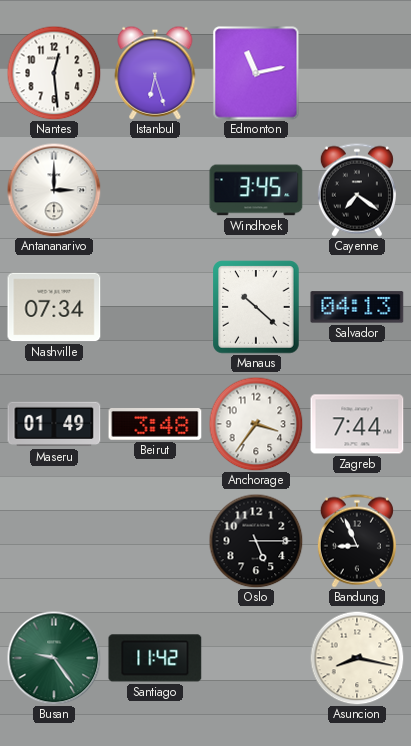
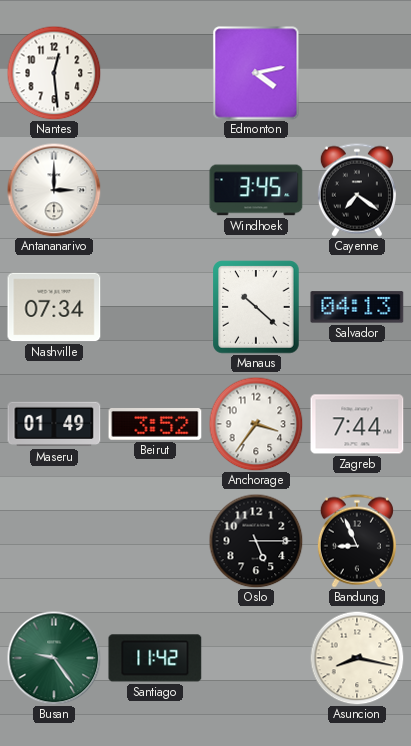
Istanbul: 6:27 -> none
Edmonton: 11:13 -> 4:13
Beirut: 3:48 -> 3:52
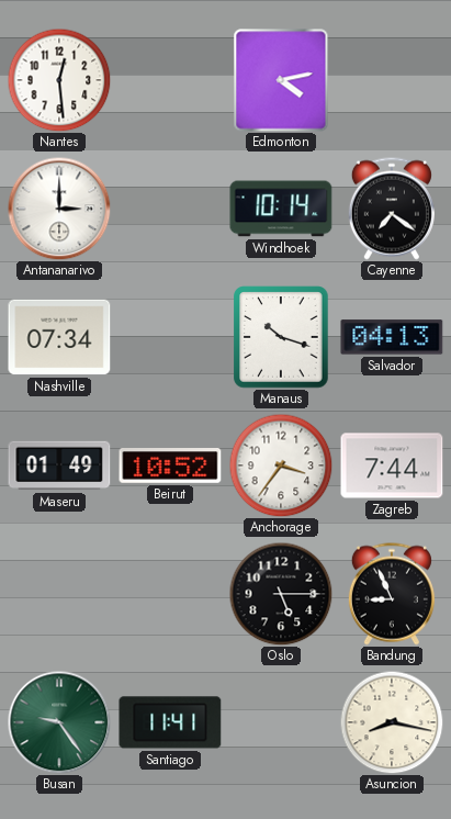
Windhoek: 3:45 -> 10:14
Manaus: 10:22 -> 10:18
Beirut: 3:52 -> 10:52
Santiago: 11:42 -> 11:41
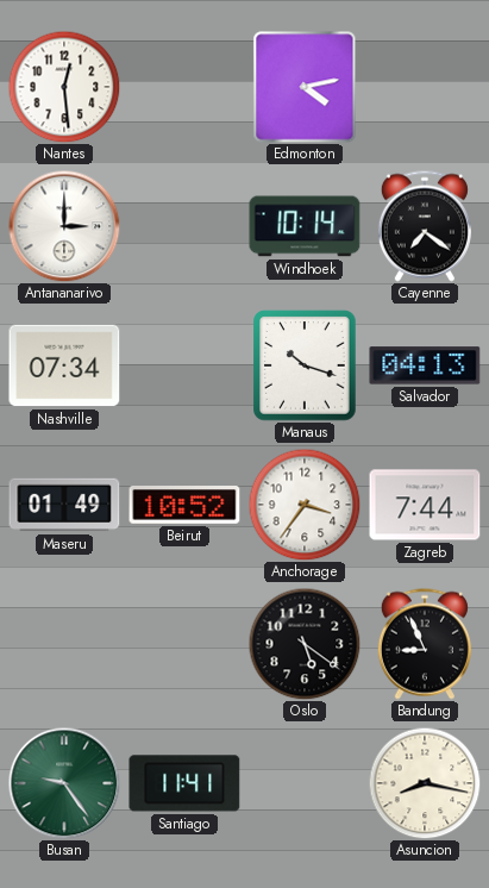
Oslo: 5:15 -> 5:21
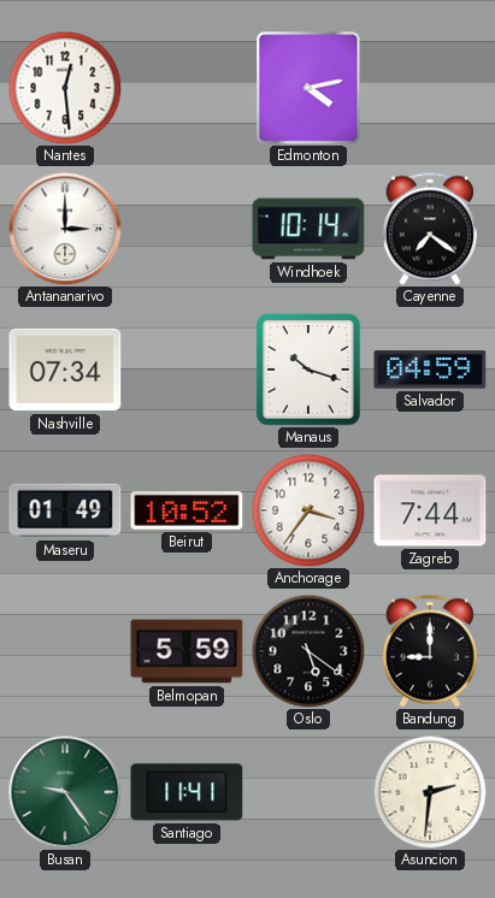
Salvador: 04:13 -> 04:59
Belmopan: none -> 5:59
Bandung: 8:56 -> 9:00
Asuncion: 8:17 -> 2:31
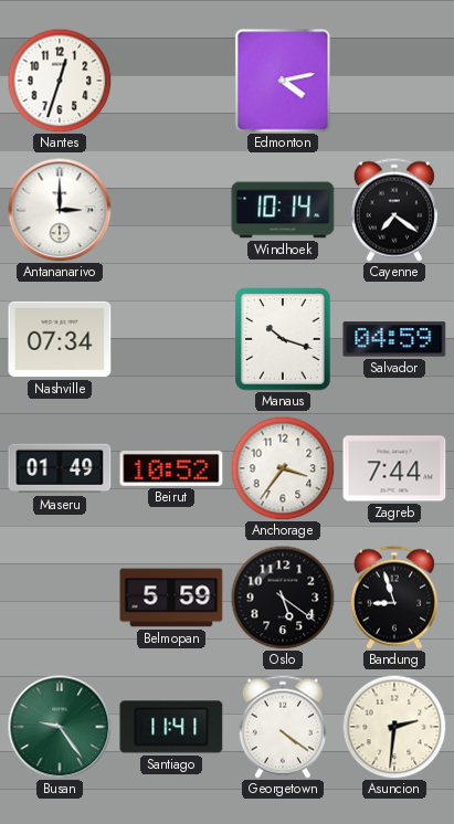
Nantes: 12:29 -> 12:33
Bandung: 9:00 -> 8:57
Georgetown: none -> 4:21
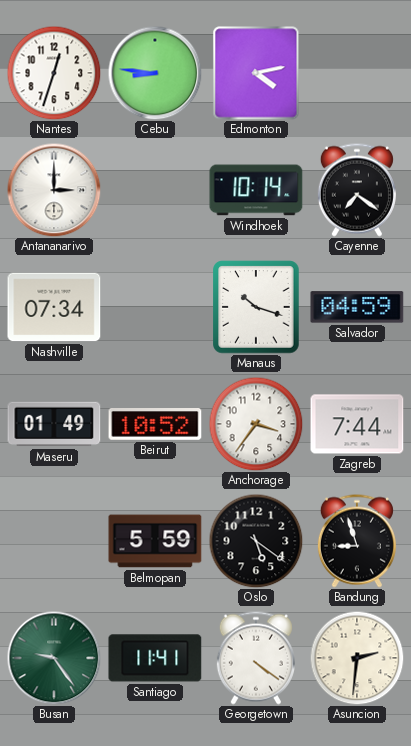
Cebu: none -> 8:46
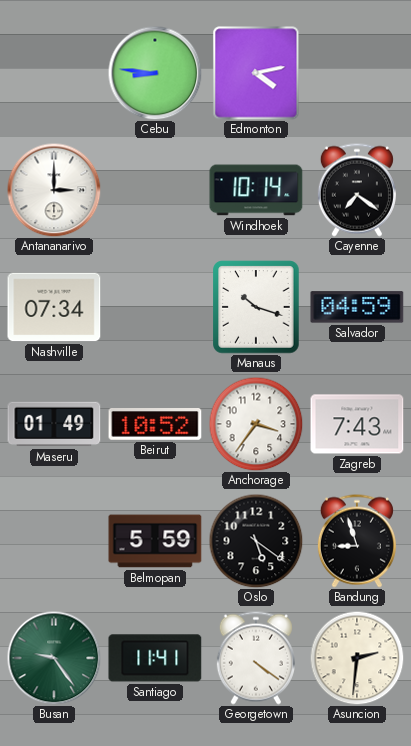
Nantes: 12:33 -> none
Zagreb: 7:44 -> 7:43
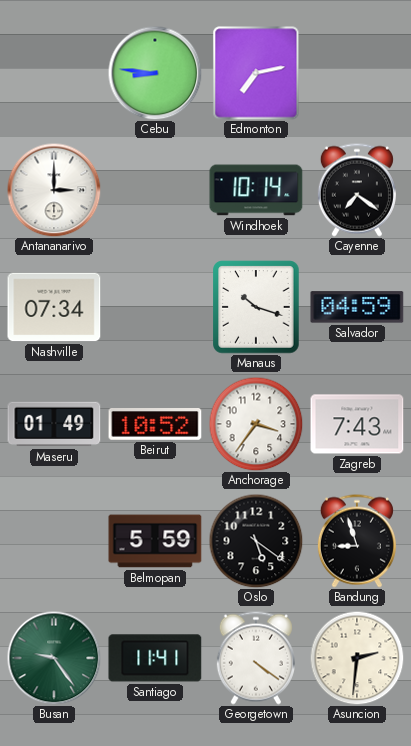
Edmonton: 4:13 -> 7:13
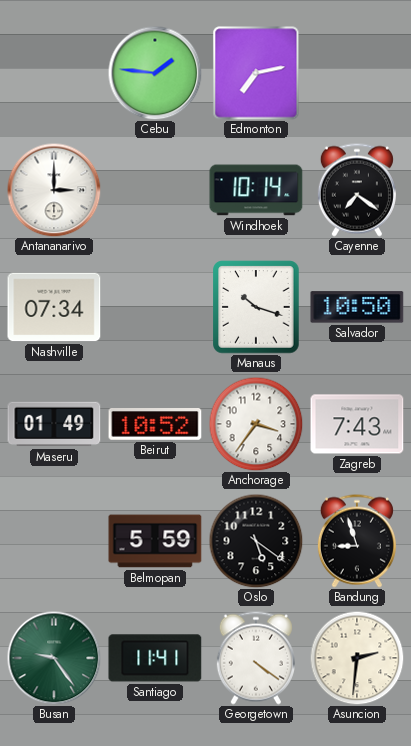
Cebu: 8:46 -> 1:46
Salvador: 04:59 -> 10:50
